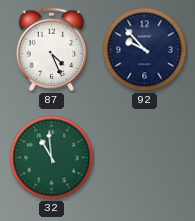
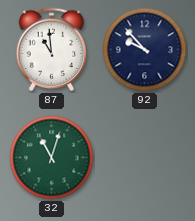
87: 4:26 -> 10:59
32: 10:59 -> 11:03
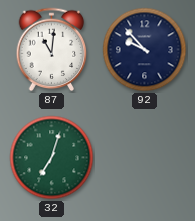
87: 10:59 -> 11:01
32: 11:03 -> 7:03
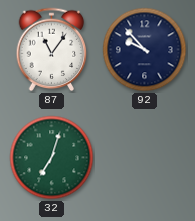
87: 11:01 -> 11:06
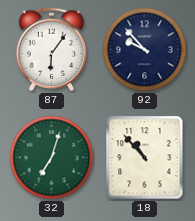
87: 11:06 -> 6:06
18: none -> 10:53
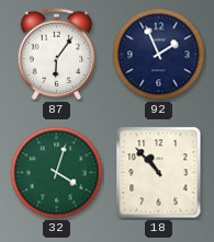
92: 9:53 -> 1:56
32: 7:03 -> 4:03
